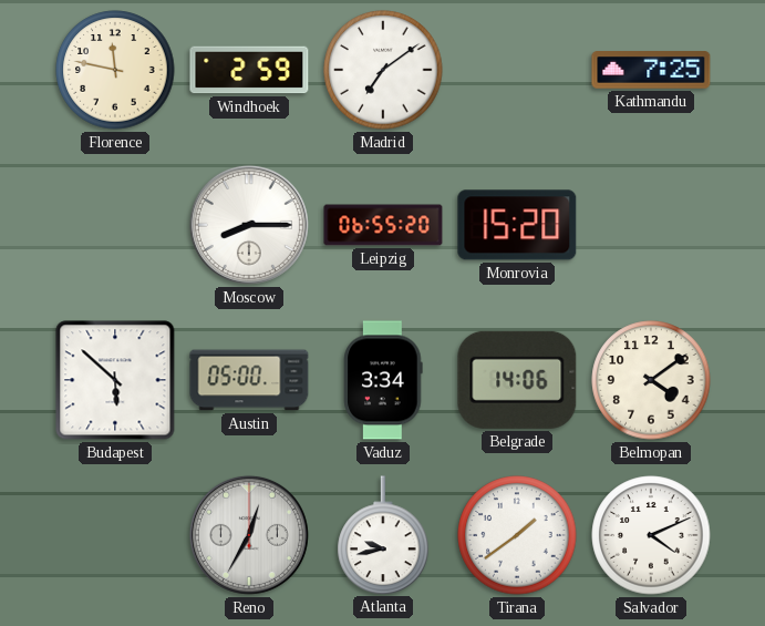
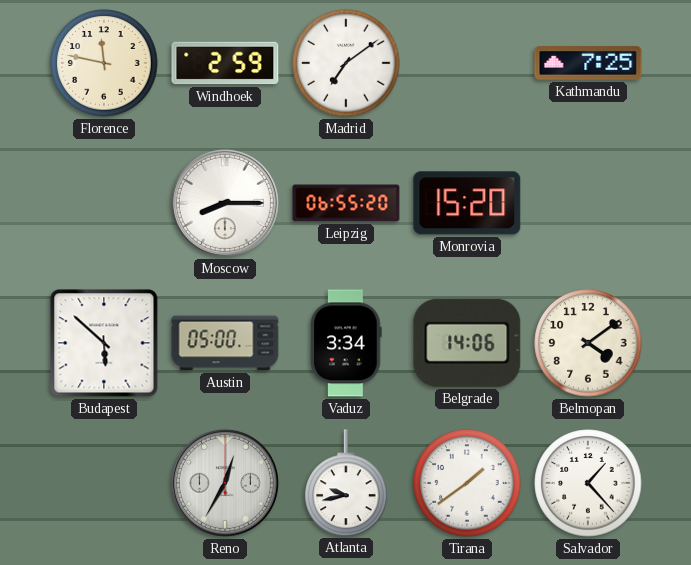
Salvador: 4:11 -> 1:23
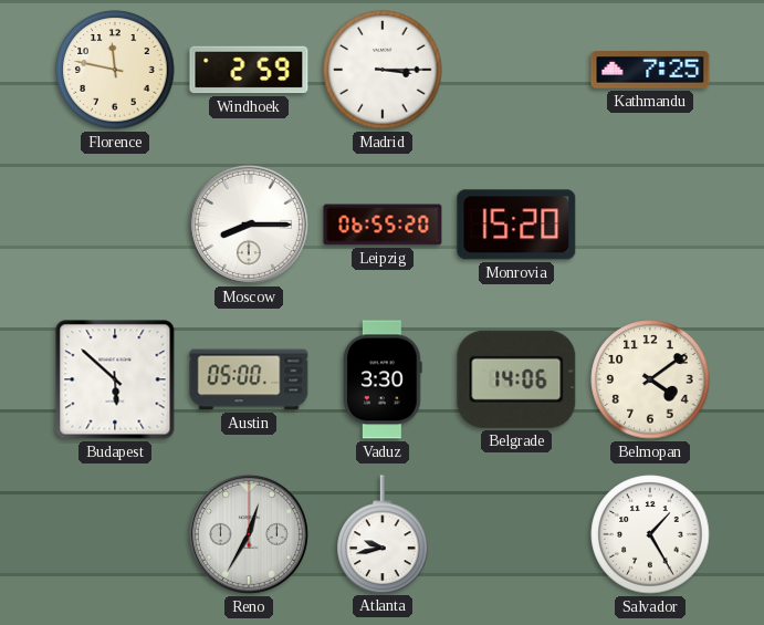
Madrid: 7:09 -> 3:15
Vaduz: 3:34 -> 3:30
Tirana: 1:39 -> none
Salvador: 1:23 -> 1:25
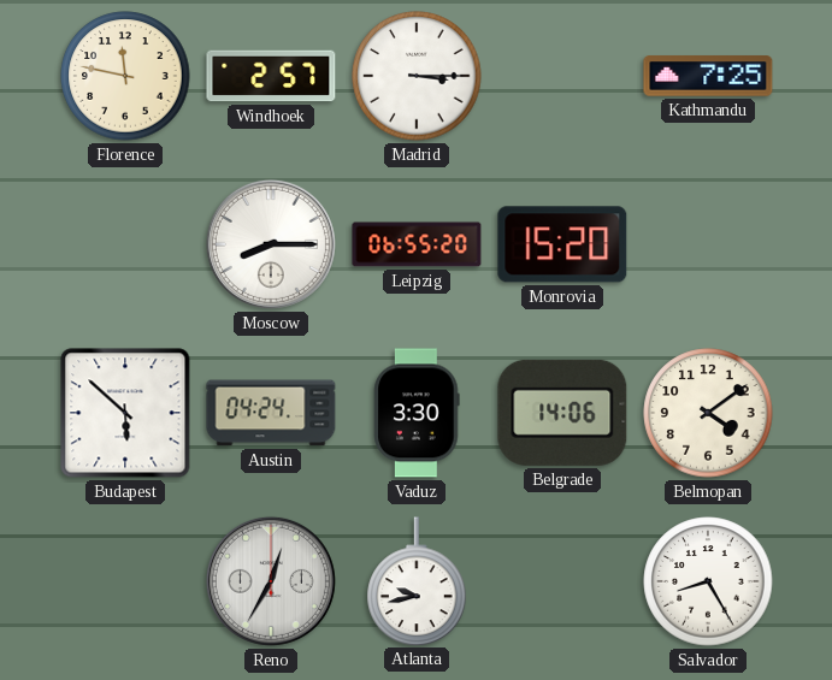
Windhoek: 2:59 -> 2:57
Austin: 05:00 -> 04:24
Salvador: 1:25 -> 8:25
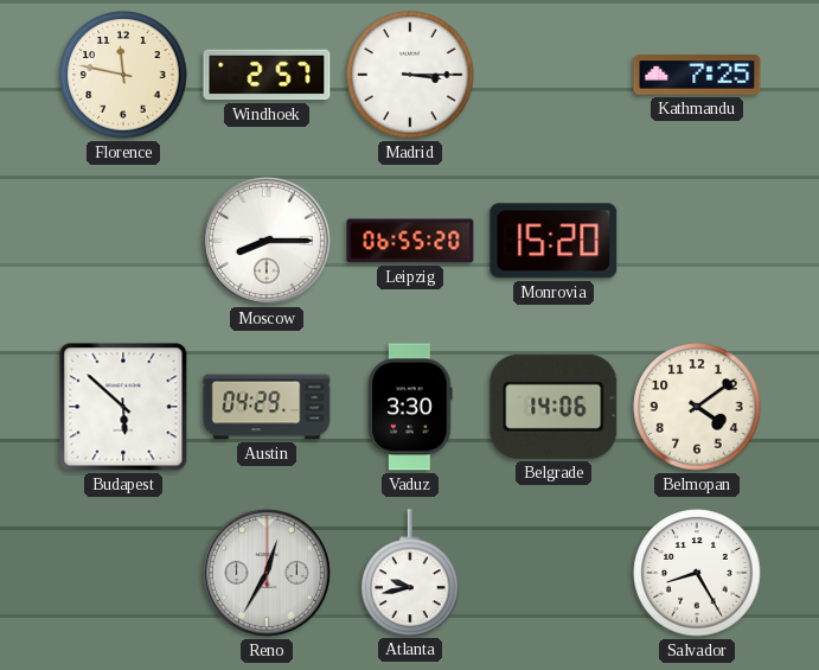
Austin: 04:24 -> 04:29
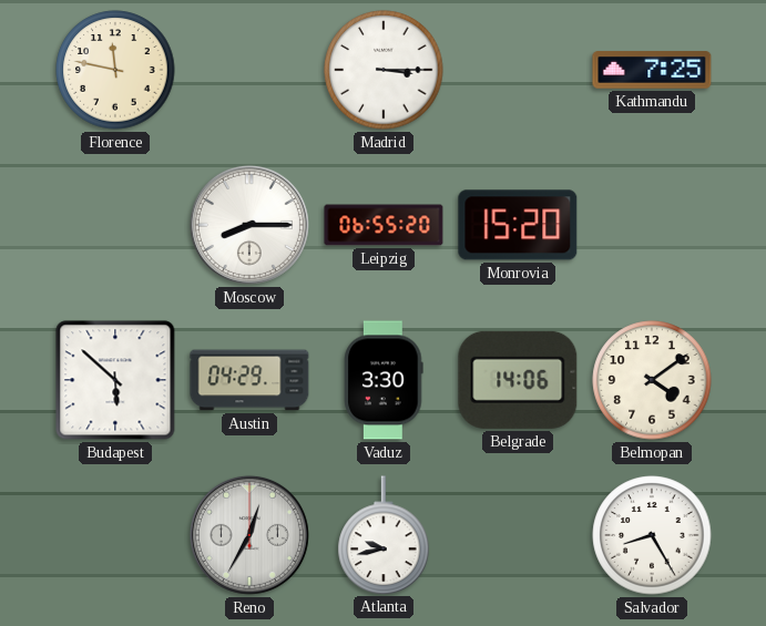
Windhoek: 2:57 -> none
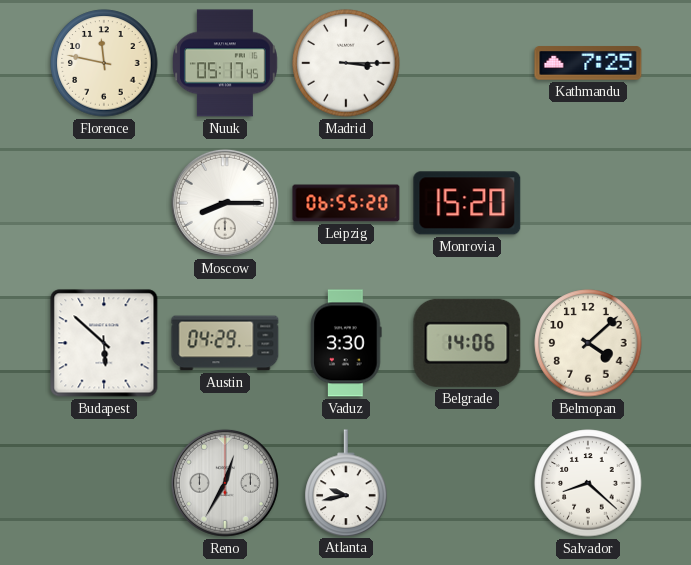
Nuuk: none -> 05:17
Belmopan: 4:09 -> 4:08
Salvador: 8:25 -> 8:22
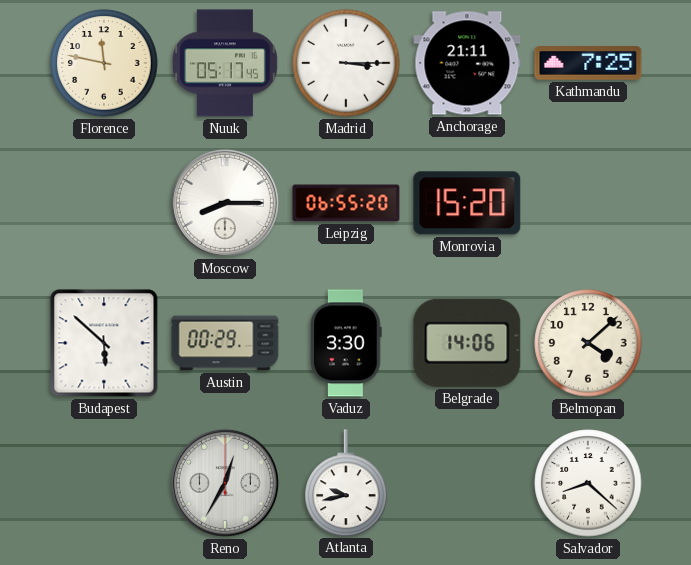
Anchorage: none -> 21:11
Austin: 04:29 -> 00:29
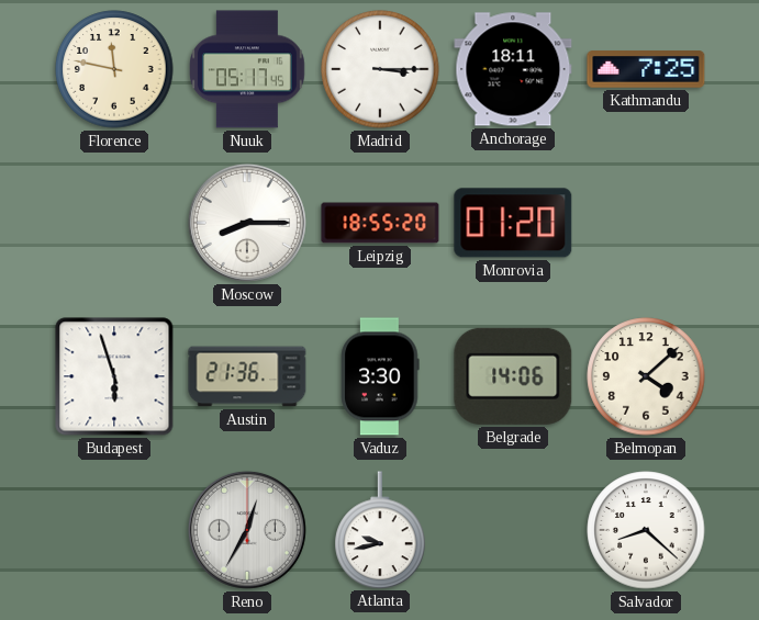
Anchorage: 21:11 -> 18:11
Leipzig: 06:55 -> 18:55
Monrovia: 15:20 -> 01:20
Budapest: 5:52 -> 5:57
Austin: 00:29 -> 21:36
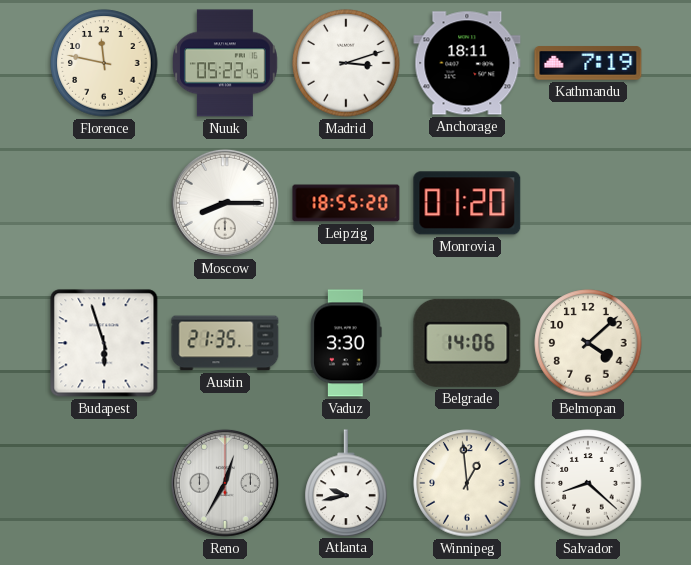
Nuuk: 05:17 -> 05:22
Madrid: 3:15 -> 3:12
Kathmandu: 7:25 -> 7:19
Austin: 21:36 -> 21:35
Winnipeg: none -> 12:59
